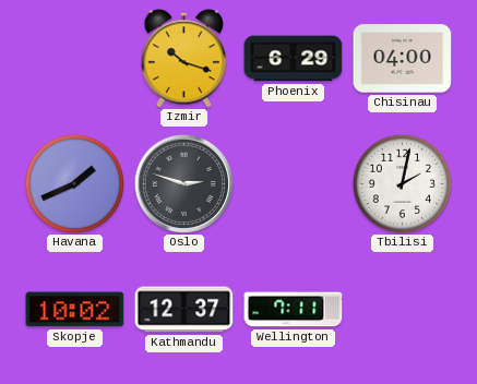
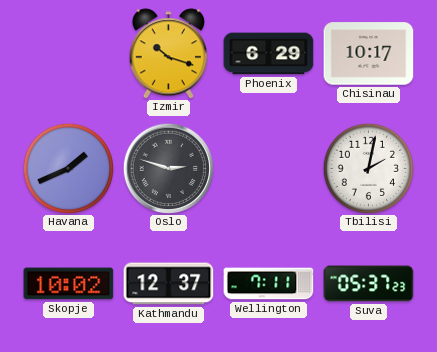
Chisinau: 04:00 -> 10:17
Suva: none -> 05:37
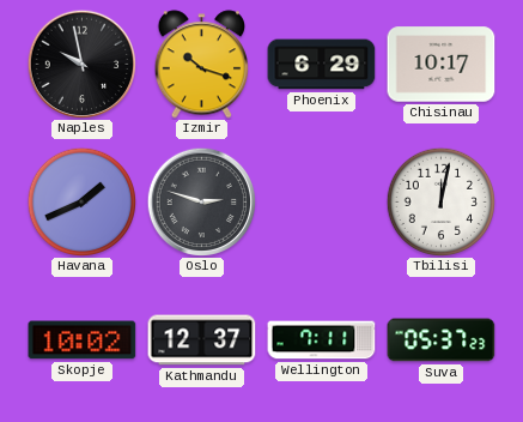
Naples: none -> 9:58
Tbilisi: 2:02 -> 12:02
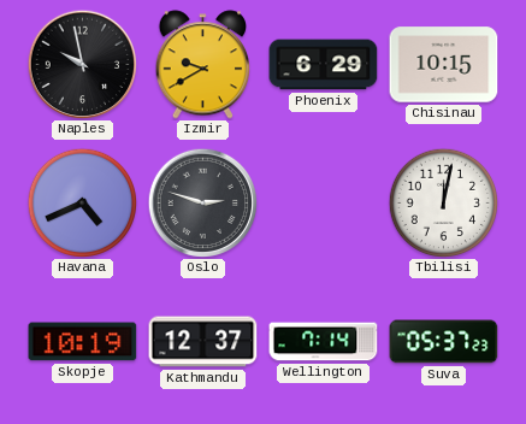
Izmir: 10:18 -> 9:40
Chisinau: 10:17 -> 10:15
Havana: 1:41 -> 4:41
Skopje: 10:02 -> 10:19
Wellington: 7:11 -> 7:14
